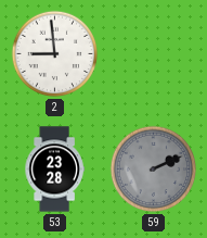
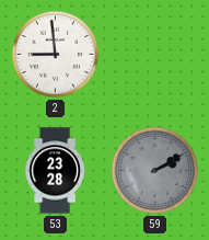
59: 2:11 -> 2:10
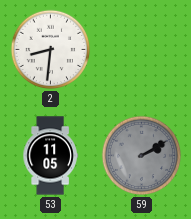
2: 8:59 -> 8:31
53: 23:28 -> 11:05
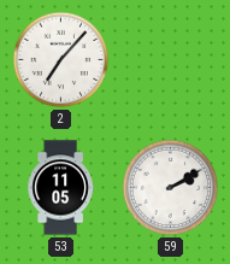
2: 8:31 -> 7:07
59 dial: grey -> white
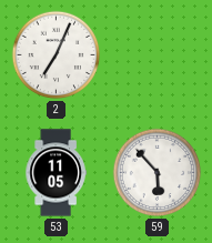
2: 7:07 -> 7:04
59: 2:10 -> 5:53
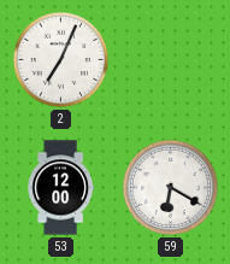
53: 11:05 -> 12:00
59: 5:53 -> 6:20
